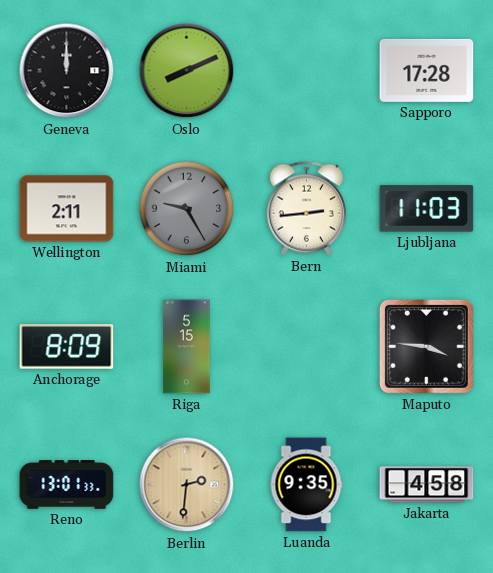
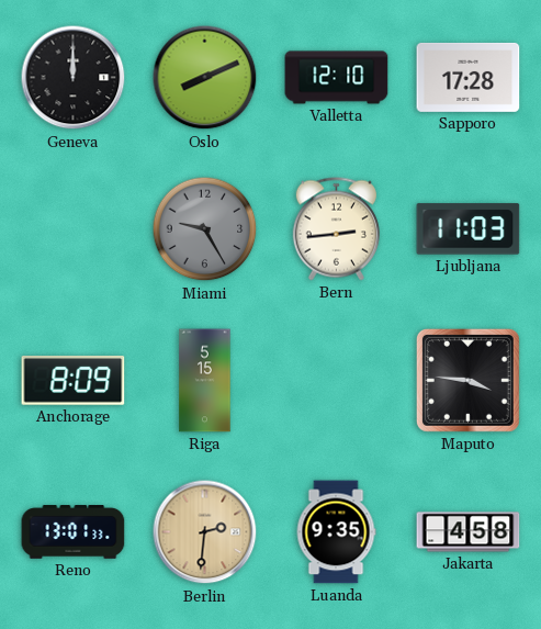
Valletta: none -> 12:10
Wellington: 2:11 -> none
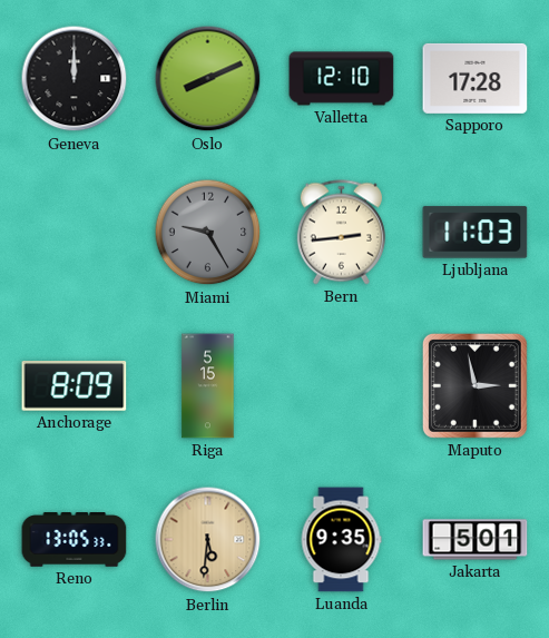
Maputo: 3:46 -> 2:58
Reno: 13:01 -> 13:05
Berlin: 2:31 -> 5:31
Jakarta: 4:58 -> 5:01
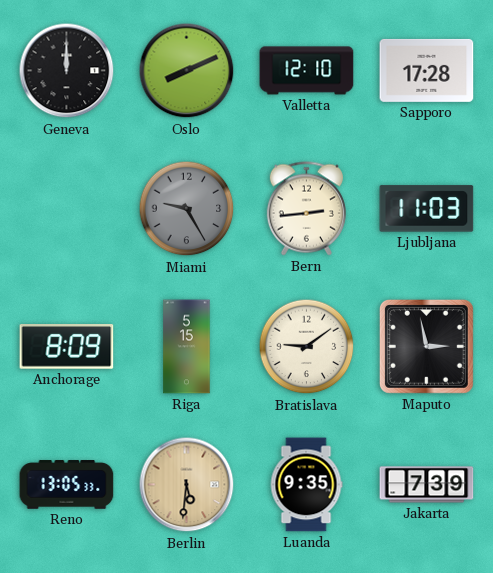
Bratislava: none -> 9:09
Jakarta: 5:01 -> 7:39
